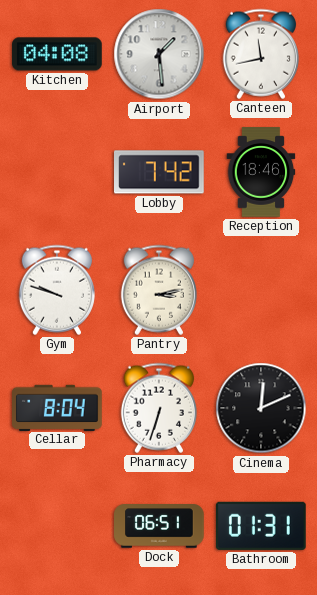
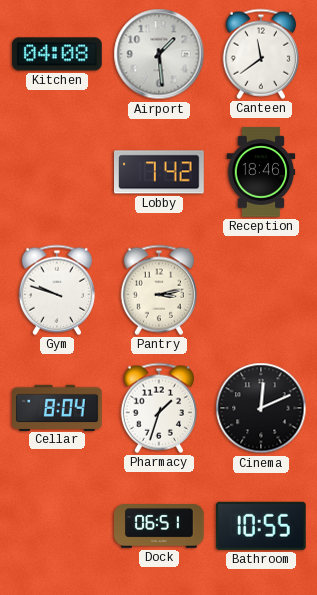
Canteen: 11:43 -> 11:39
Pharmacy: 6:33 -> 1:33
Bathroom: 01:31 -> 10:55
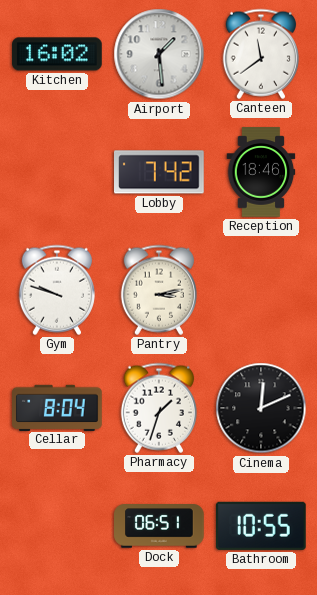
Kitchen: 04:08 -> 16:02
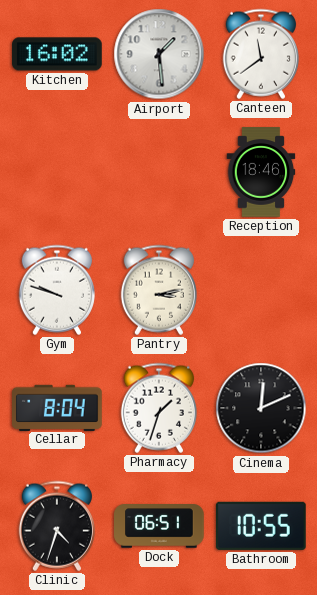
Lobby: 7:42 -> none
Clinic: none -> 4:33
